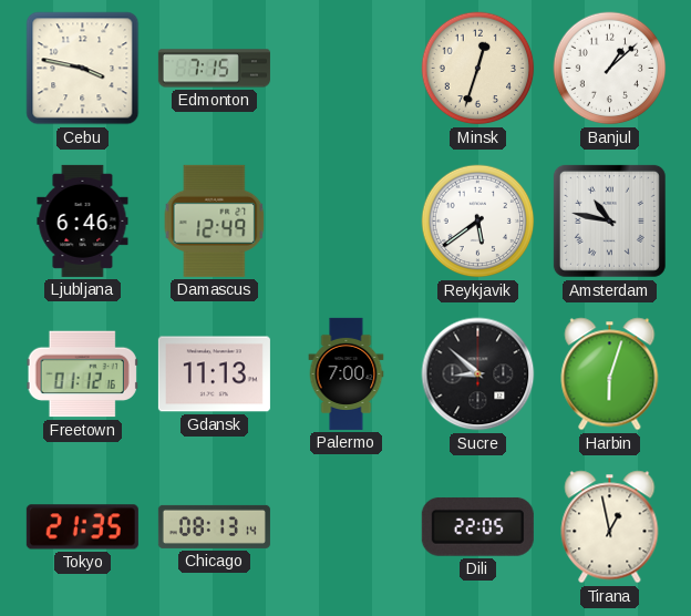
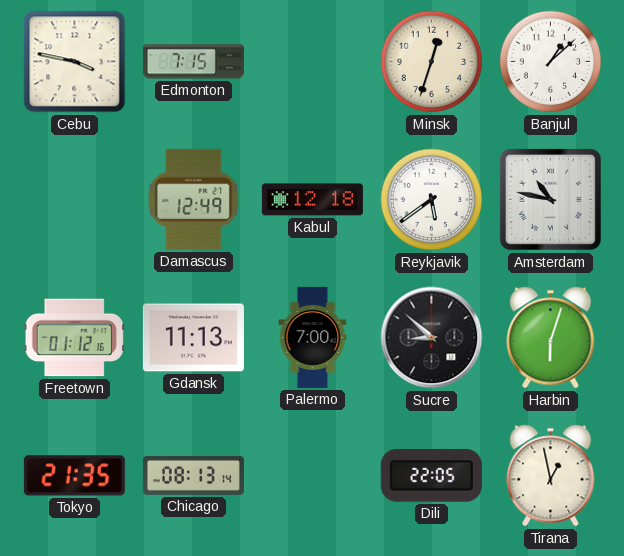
Ljubljana: 6:46 -> none
Kabul: none -> 12:18
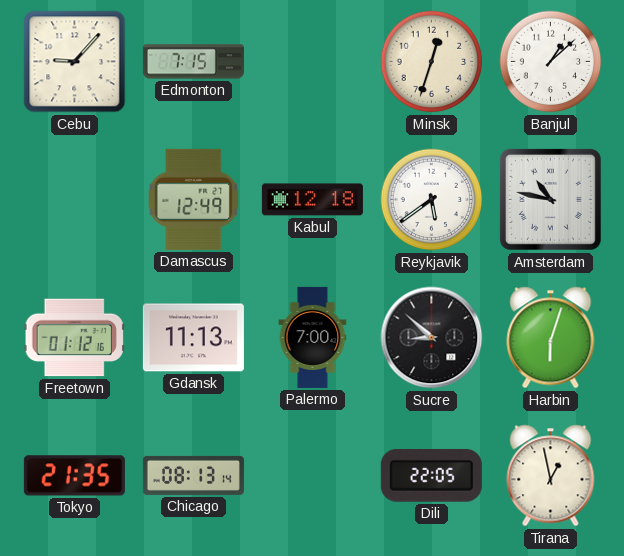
Cebu: 3:47 -> 9:07
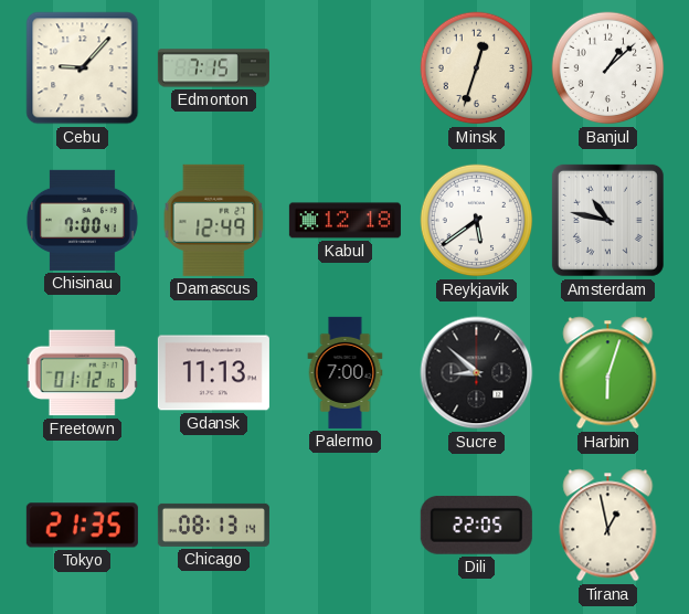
Chisinau: none -> 7:00
